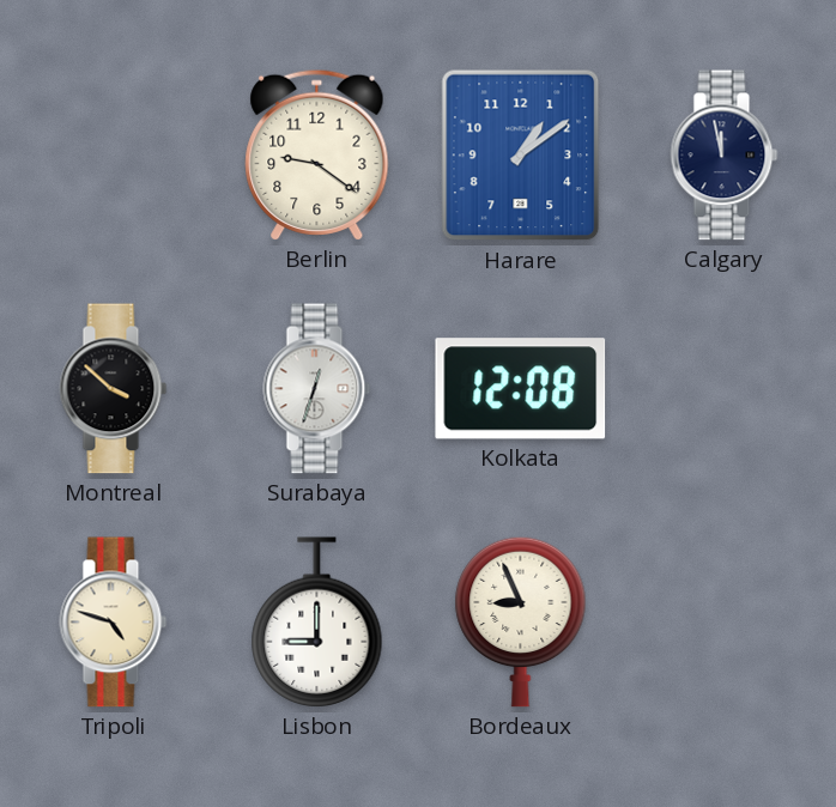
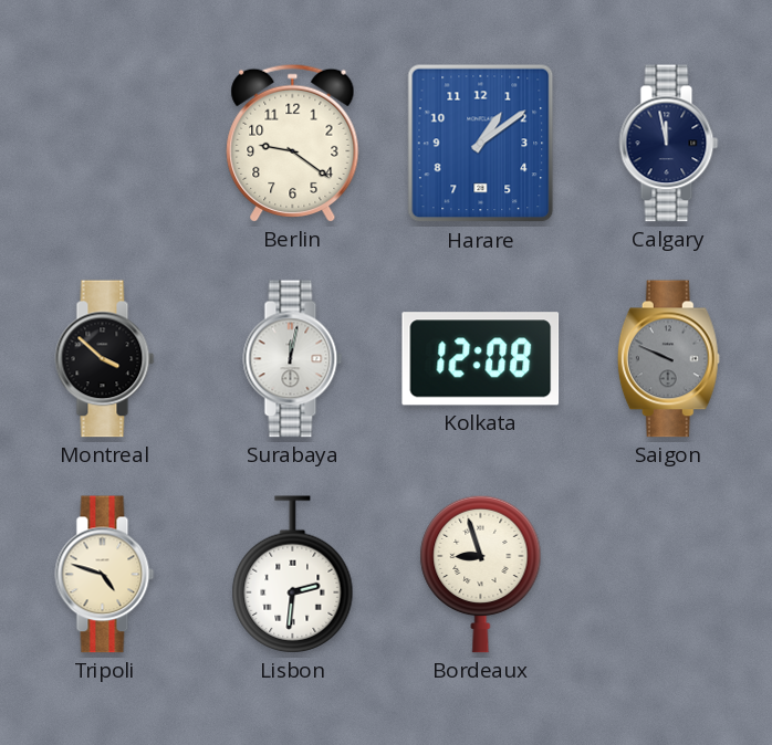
Surabaya: 12:33 -> 12:02
Saigon: none -> 9:49
Lisbon: 9:00 -> 2:31
Bordeaux: 8:56 -> 8:57
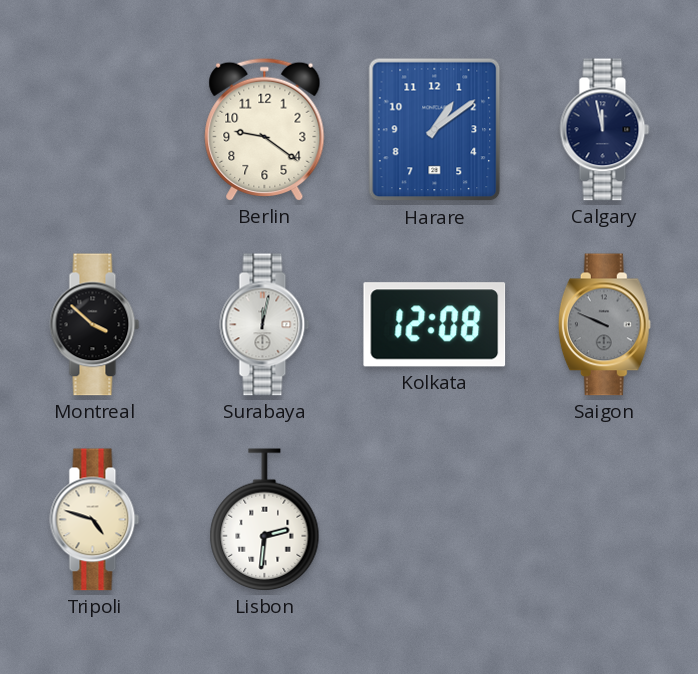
Bordeaux: 8:57 -> none
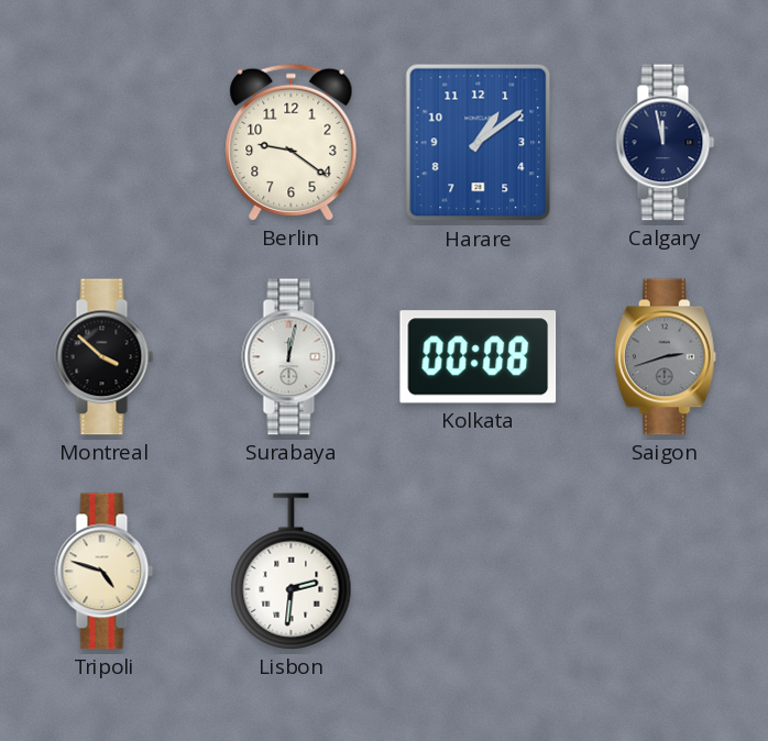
Kolkata: 12:08 -> 00:08
Saigon: 9:49 -> 2:42
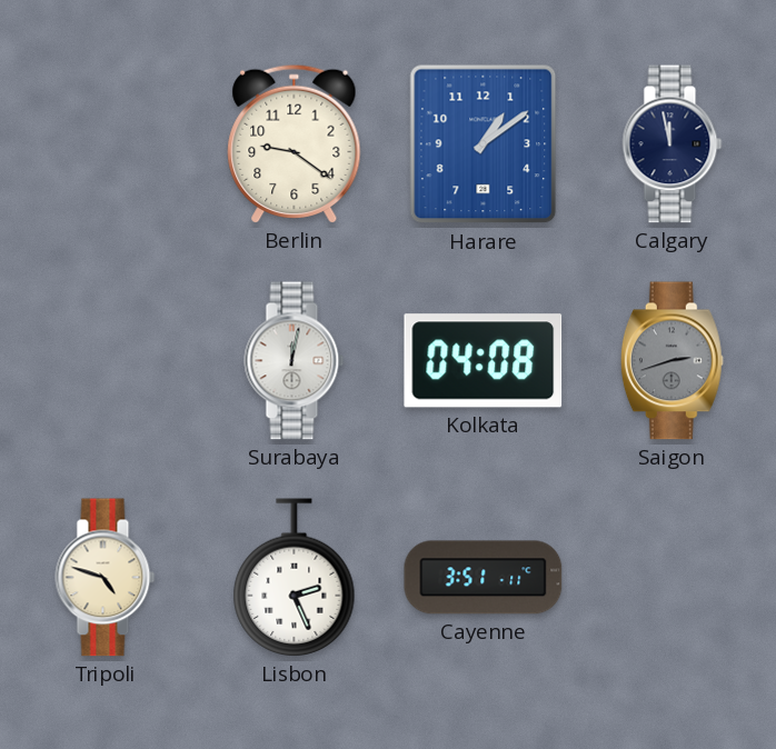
Montreal: 3:52 -> none
Kolkata: 00:08 -> 04:08
Lisbon: 2:31 -> 2:26
Cayenne: none -> 3:51
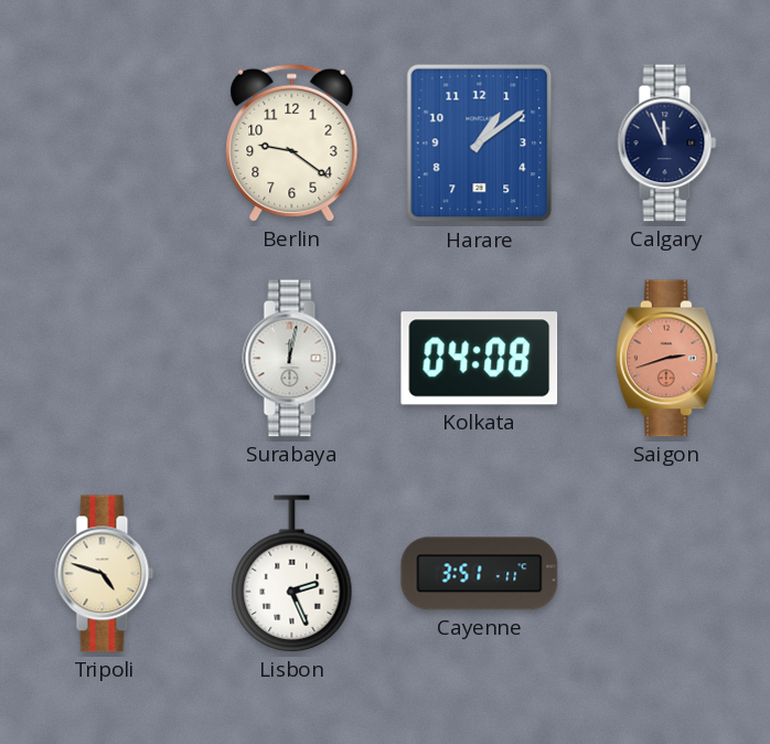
Calgary: 11:58 -> 11:56
Saigon dial: grey -> salmon
